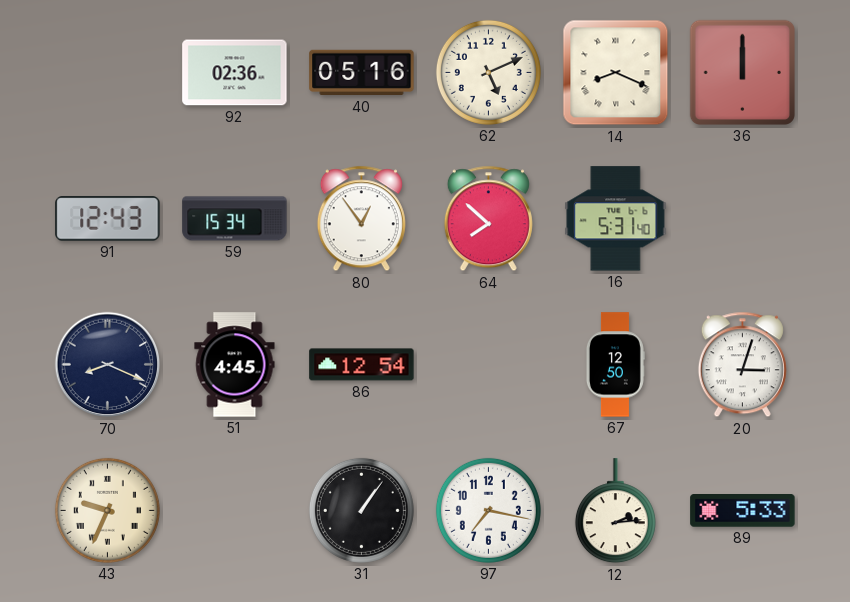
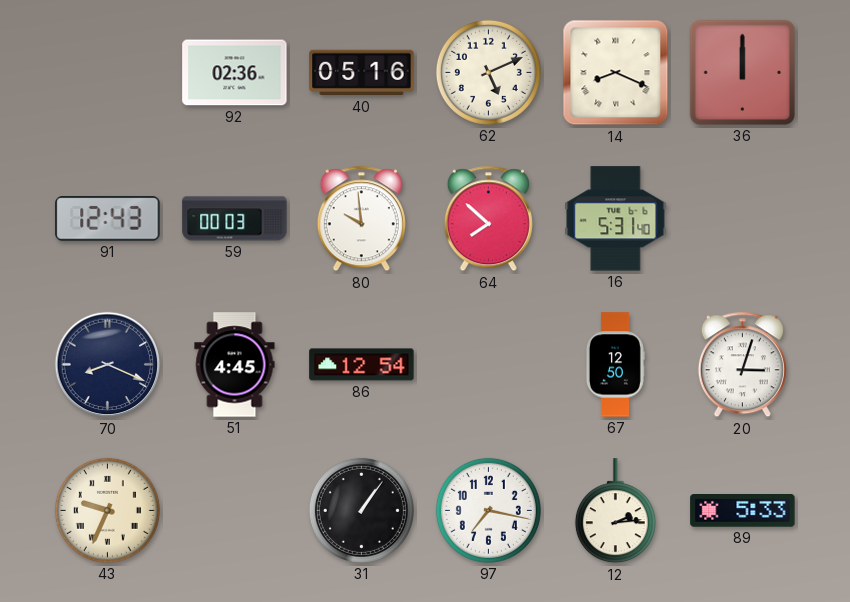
59: 15:34 -> 00:03
80: 12:54 -> 9:59
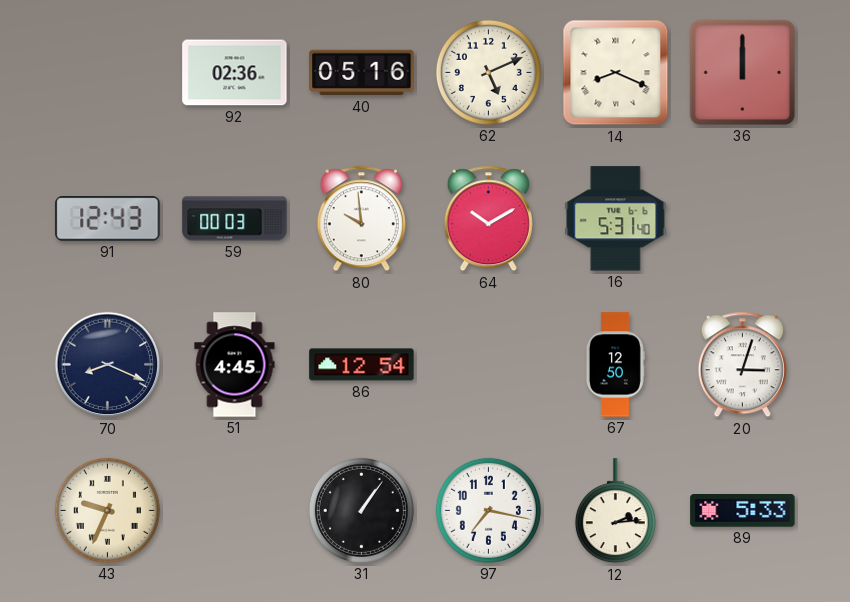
64: 7:52 -> 10:10
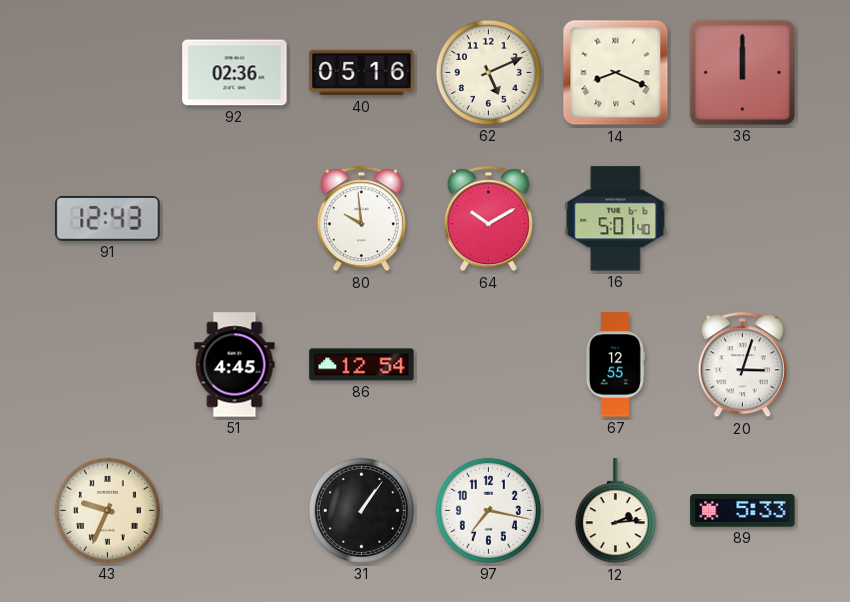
59: 00:03 -> none
16: 5:31 -> 5:01
70: 8:19 -> none
67: 12:50 -> 12:55
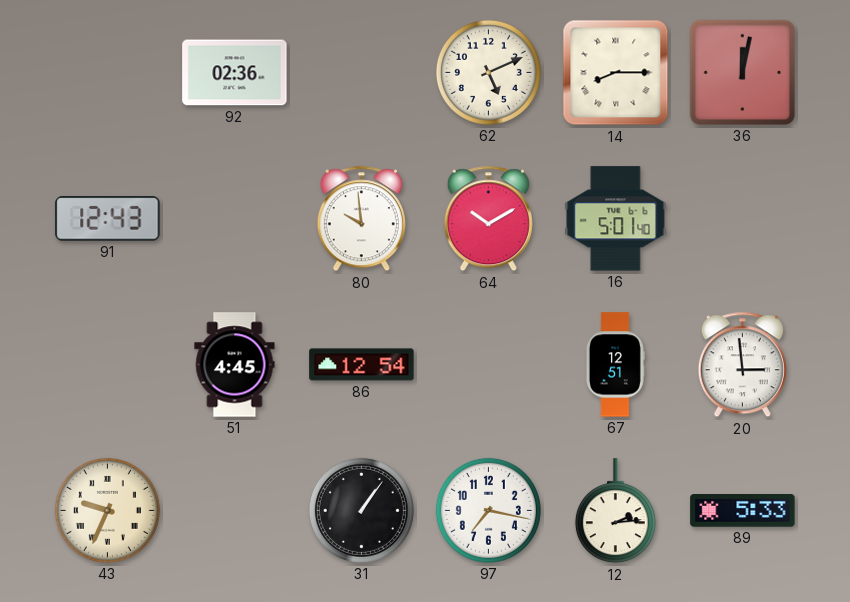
40: 05:16 -> none
14: 8:19 -> 8:15
36: 12:00 -> 12:02
67: 12:55 -> 12:51
20: 3:03 -> 2:59
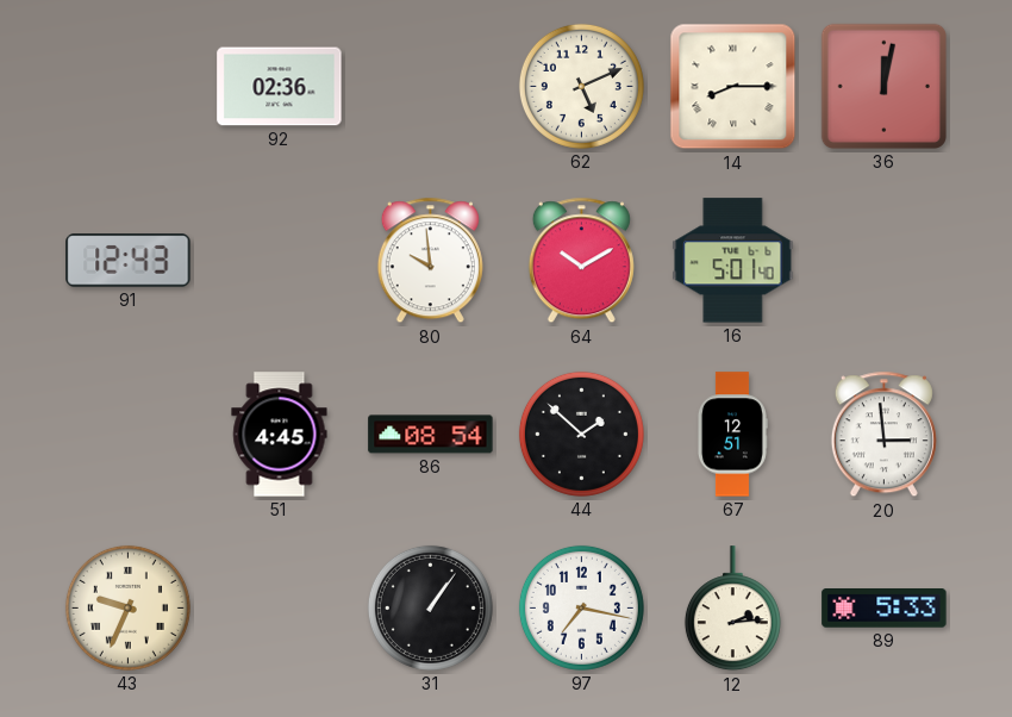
86: 12:54 -> 08:54
44: none -> 1:52
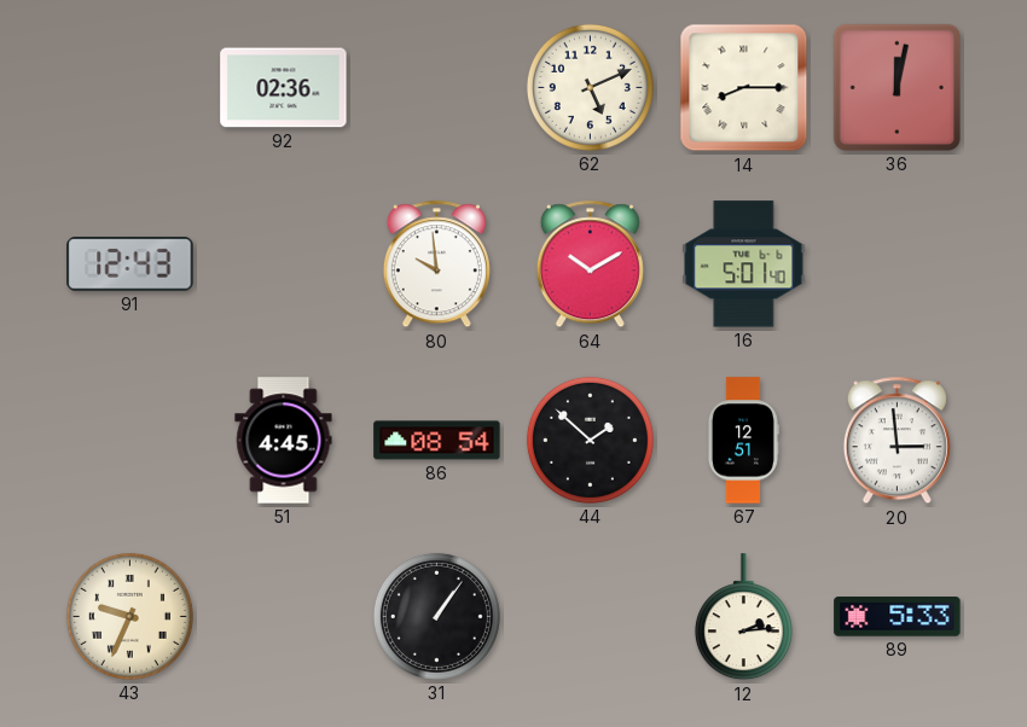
97: 7:17 -> none
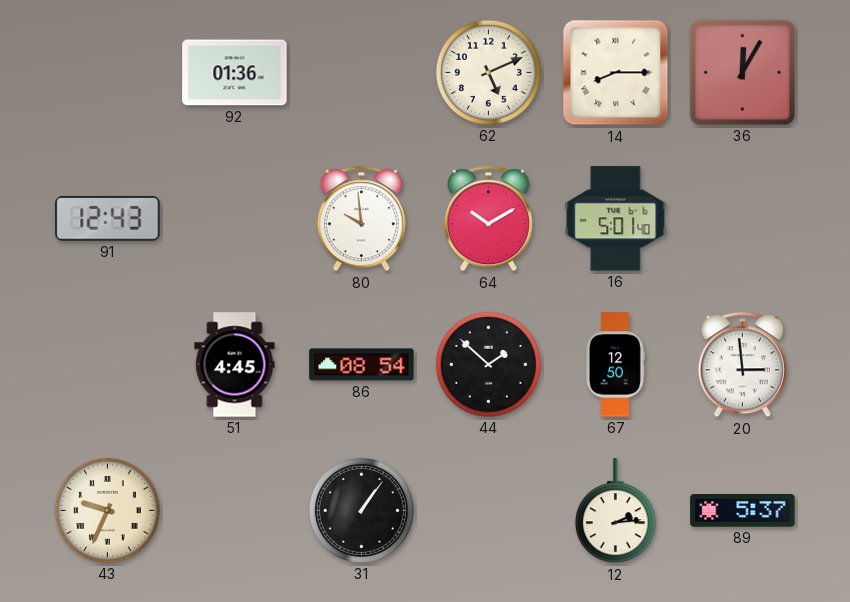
92: 02:36 -> 01:36
36: 12:02 -> 12:05
67: 12:51 -> 12:50
89: 5:33 -> 5:37
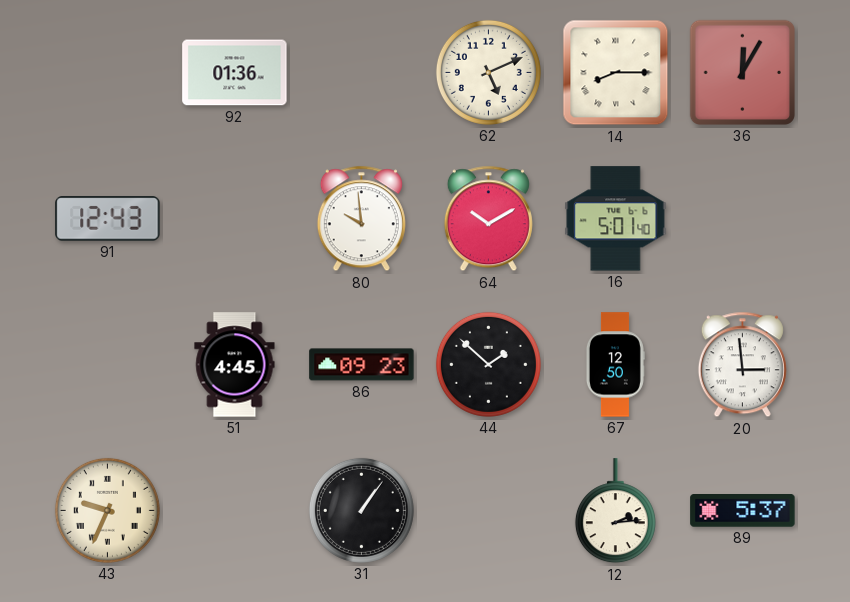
86: 08:54 -> 09:23
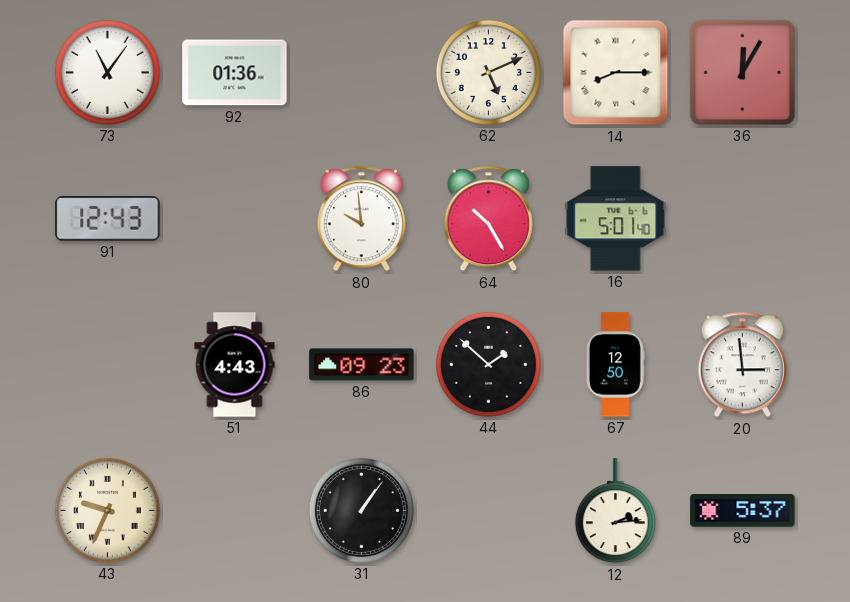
73: none -> 11:06
64: 10:10 -> 10:25
51: 4:45 -> 4:43
